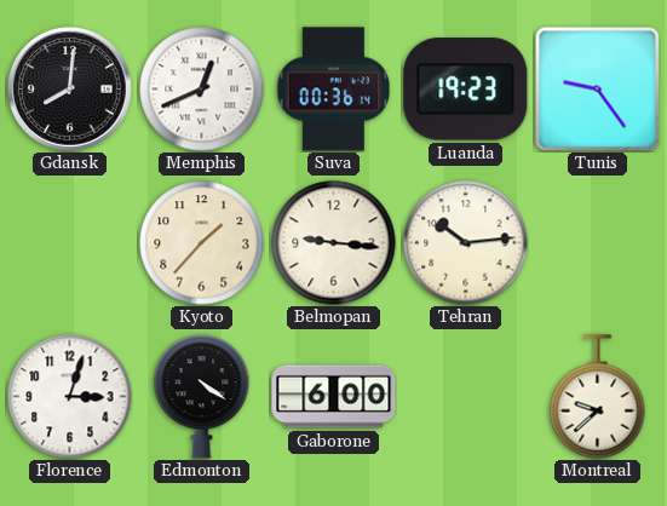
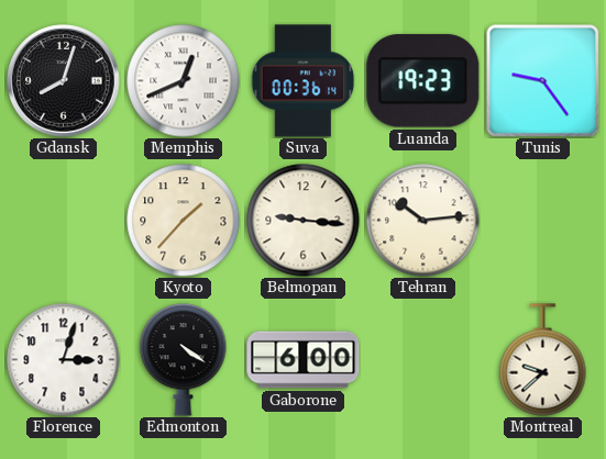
Gdansk: 8:01 -> 8:03
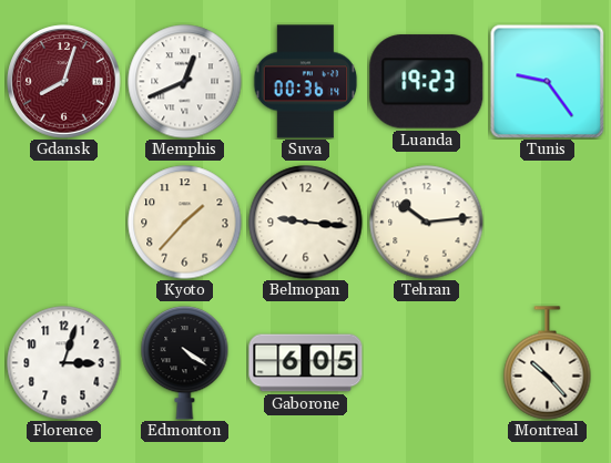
Gdansk dial: black -> burgundy
Gaborone: 6:00 -> 6:05
Montreal: 9:38 -> 10:23
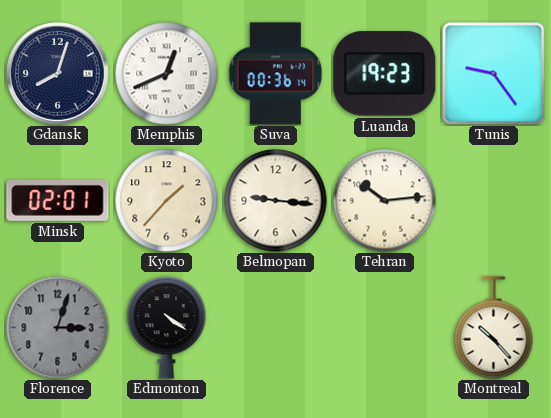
Gdansk dial: burgundy -> navy
Minsk: none -> 02:01
Florence dial: white -> grey
Gaborone: 6:05 -> none
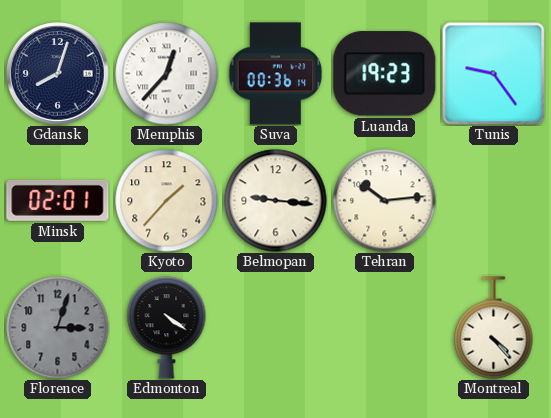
Memphis: 12:41 -> 12:37
Montreal: 10:23 -> 4:23
